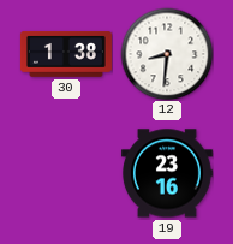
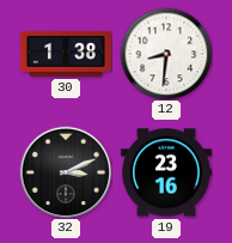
32: none -> 3:11
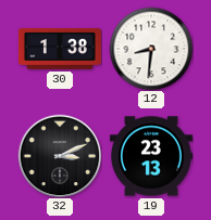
19: 23:16 -> 23:13
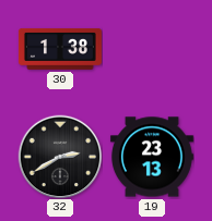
12: 8:31 -> none
32: 3:11 -> 2:40
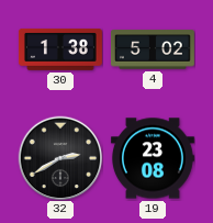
4: none -> 5:02
19: 23:13 -> 23:08
